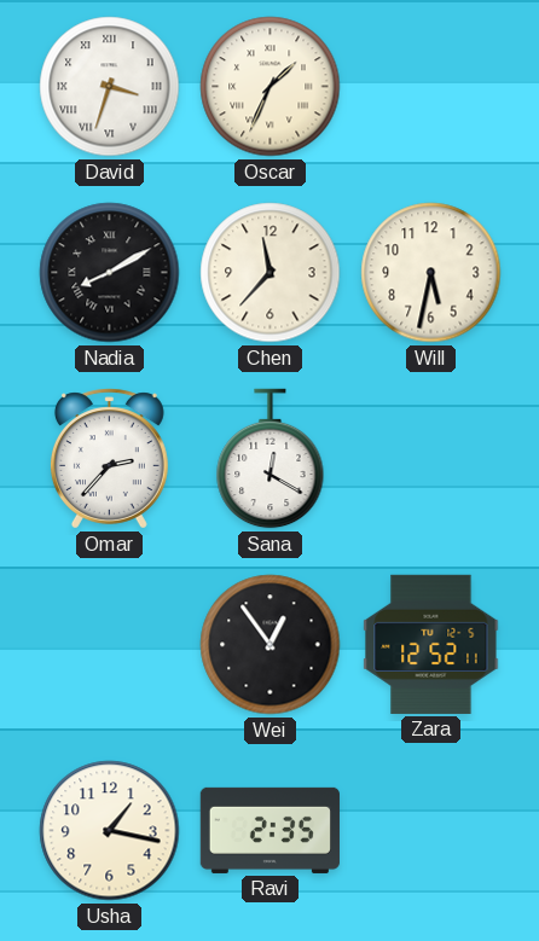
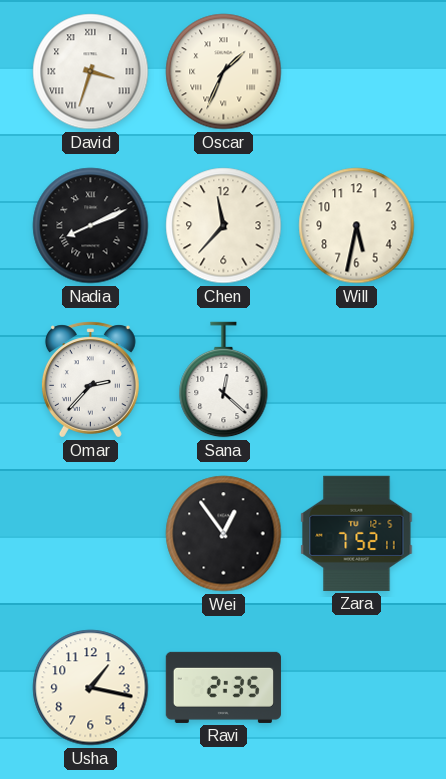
Nadia: 8:10 -> 8:11
Sana: 12:20 -> 12:22
Zara: 12:52 -> 7:52
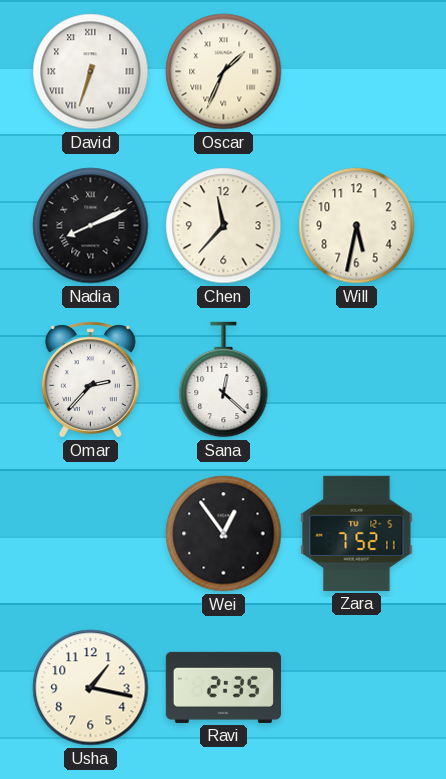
David: 3:33 -> 6:33
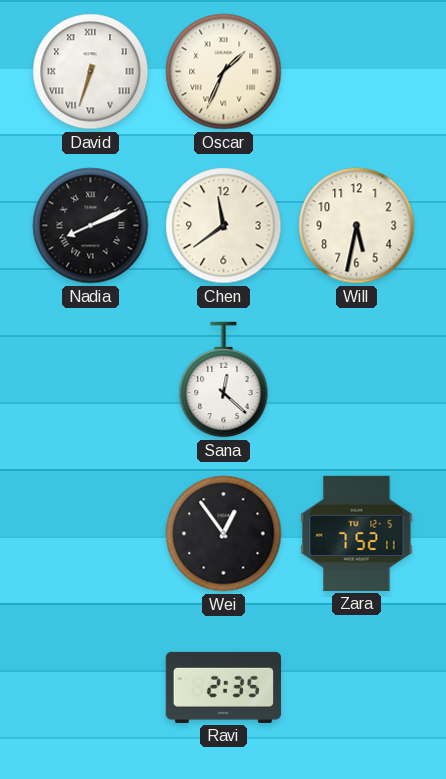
Chen: 11:37 -> 11:39
Omar: 2:37 -> none
Usha: 1:17 -> none
